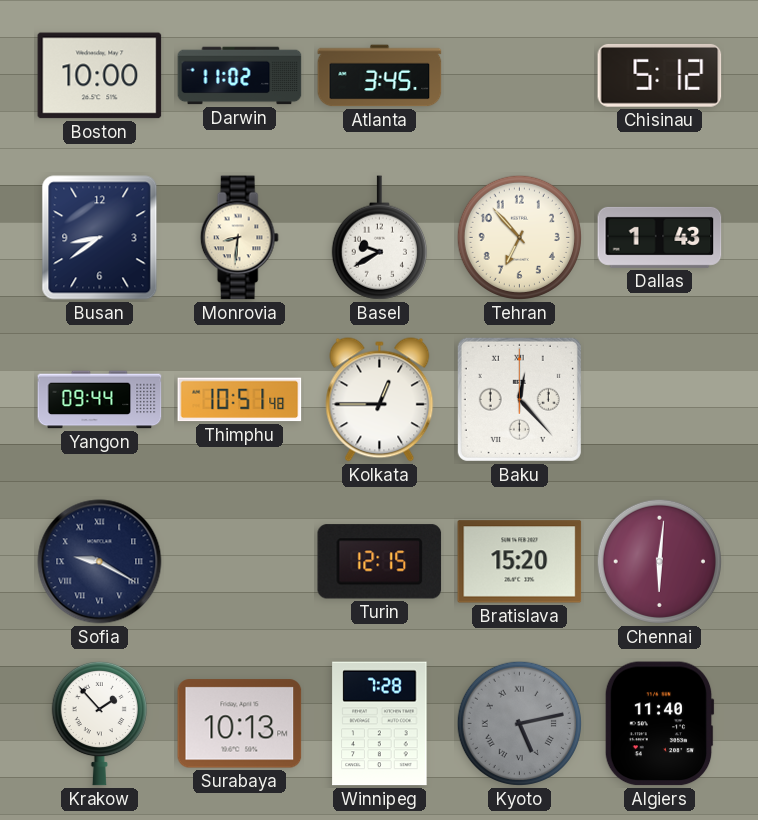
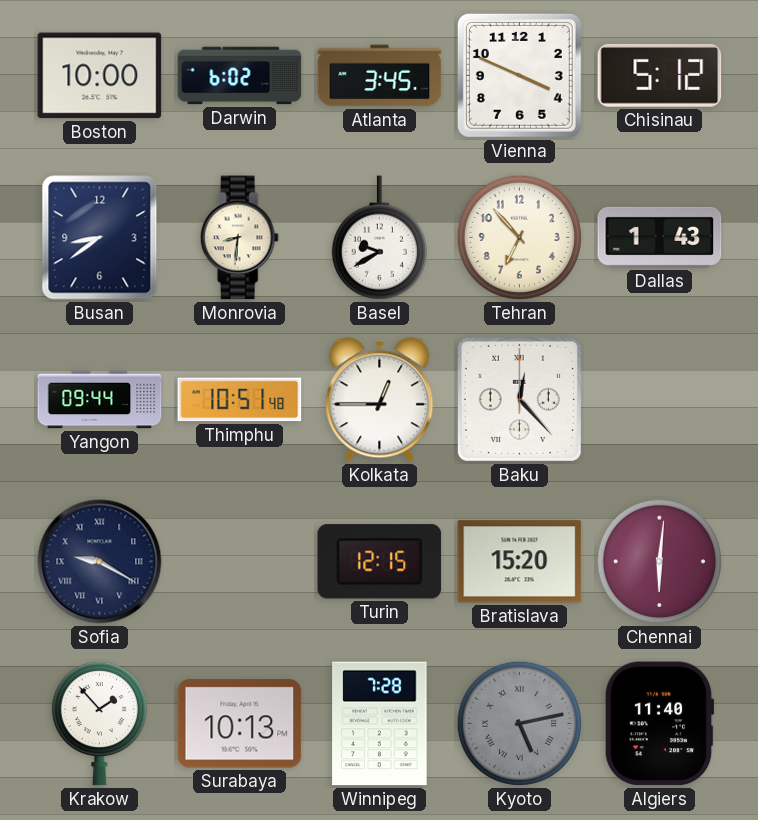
Darwin: 11:02 -> 6:02
Vienna: none -> 3:49
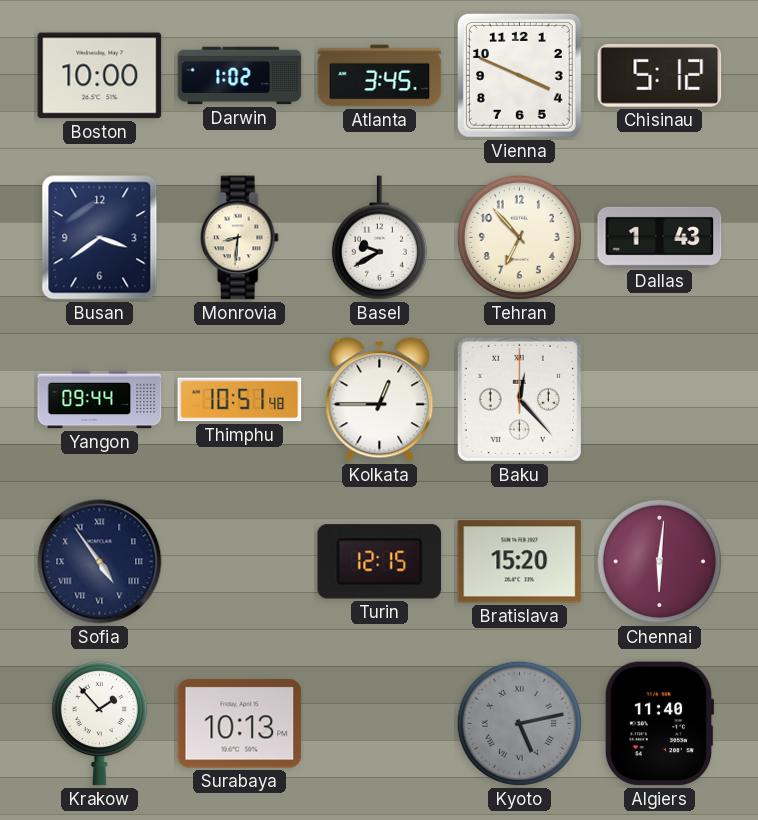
Darwin: 6:02 -> 1:02
Busan: 8:39 -> 3:39
Sofia: 9:20 -> 4:54
Winnipeg: 7:28 -> none
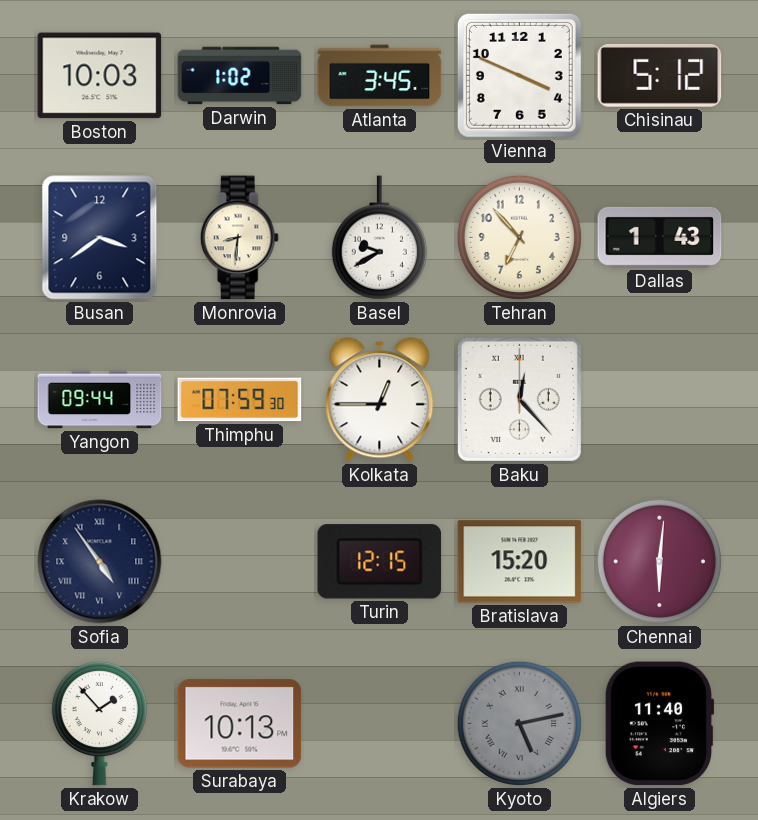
Boston: 10:00 -> 10:03
Thimphu: 10:51 -> 07:59
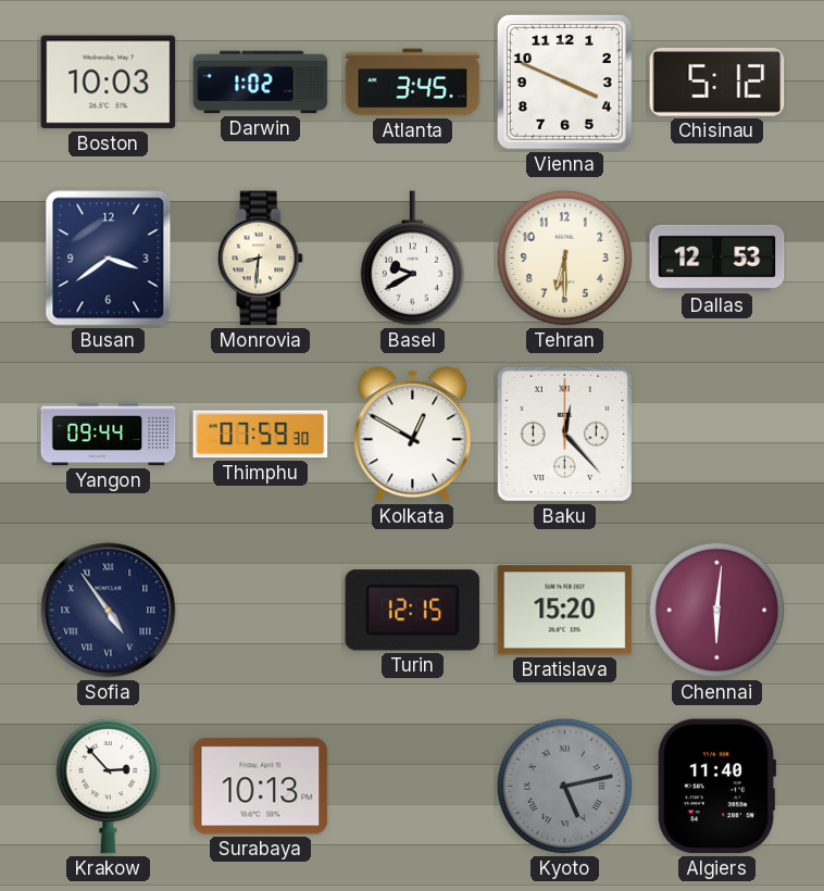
Tehran: 6:53 -> 6:30
Dallas: 1:43 -> 12:53
Kolkata: 12:45 -> 12:50
Krakow: 1:53 -> 2:53
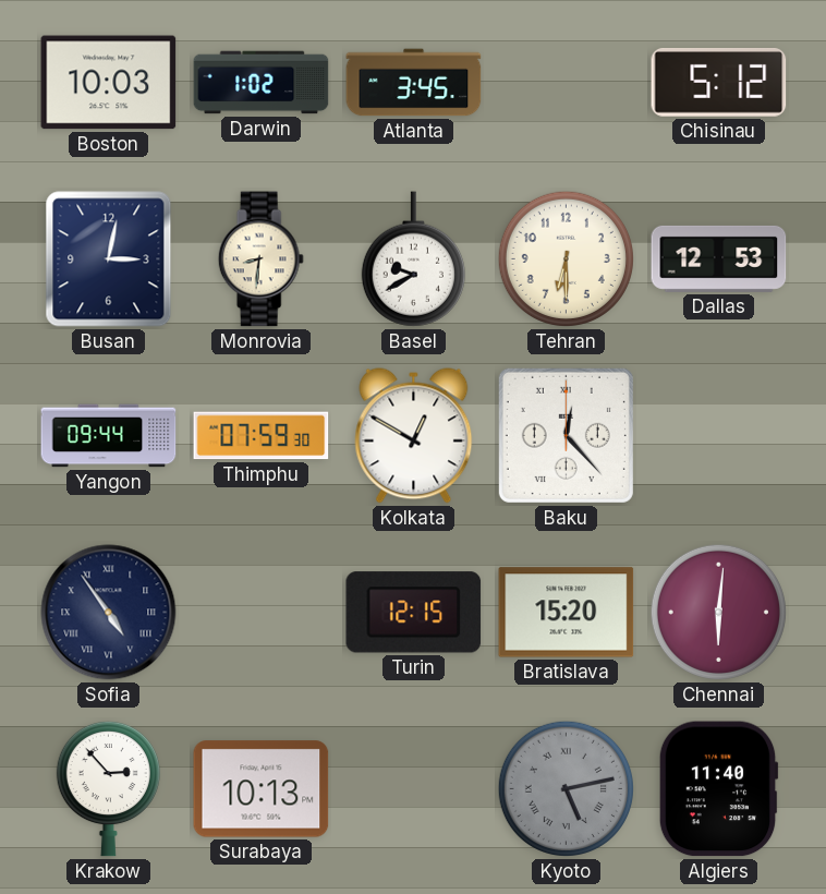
Vienna: 3:49 -> none
Busan: 3:39 -> 3:02
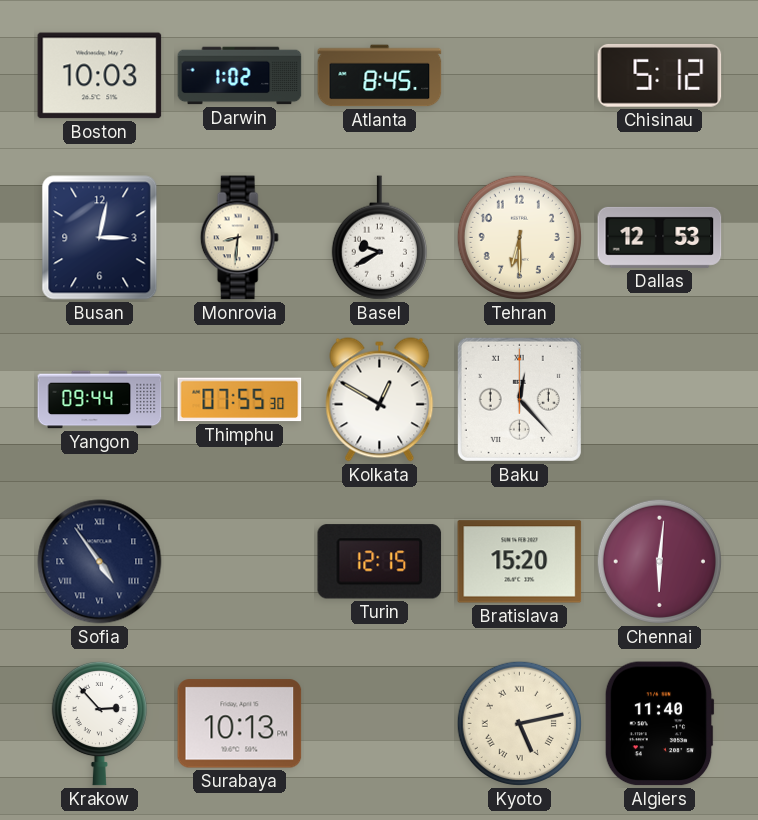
Atlanta: 3:45 -> 8:45
Thimphu: 07:59 -> 07:55
Kyoto dial: grey -> cream
